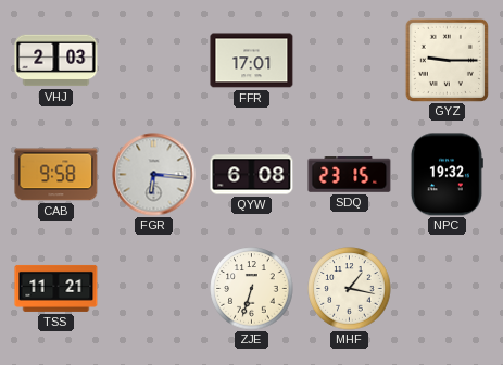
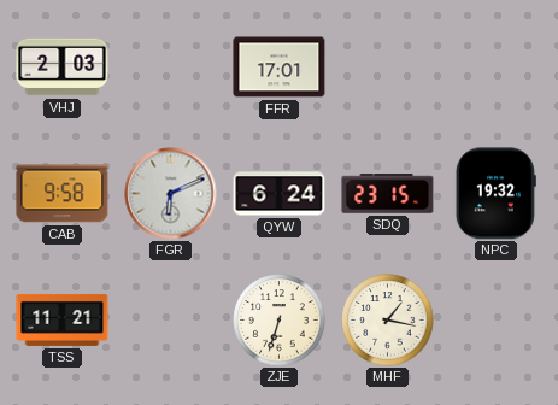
GYZ: 9:15 -> none
FGR: 6:16 -> 6:11
QYW: 6:08 -> 6:24
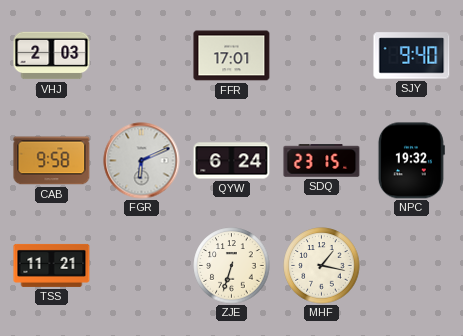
SJY: none -> 9:40
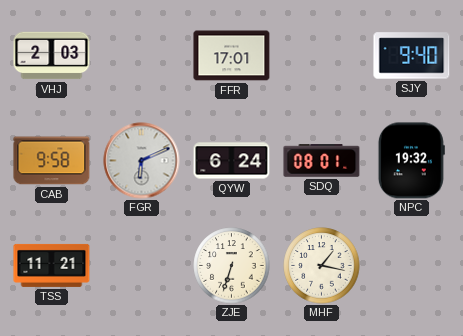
SDQ: 23:15 -> 08:01
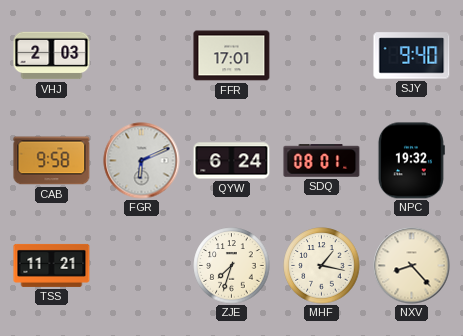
ZJE: 6:33 -> 7:33
NXV: none -> 8:23
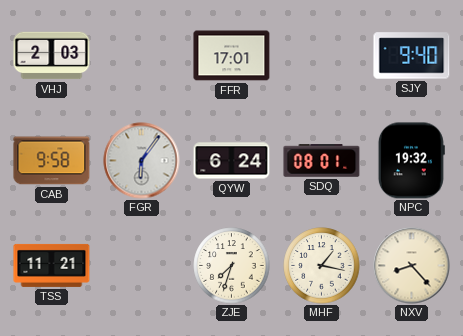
FGR: 6:11 -> 6:06
